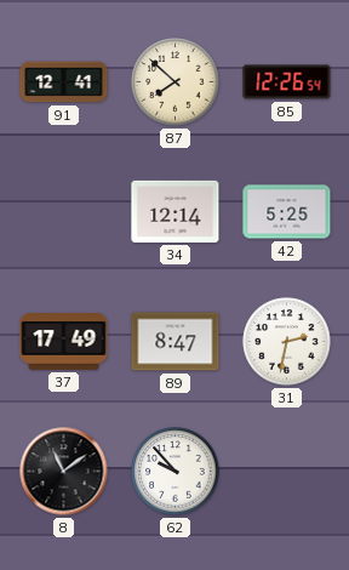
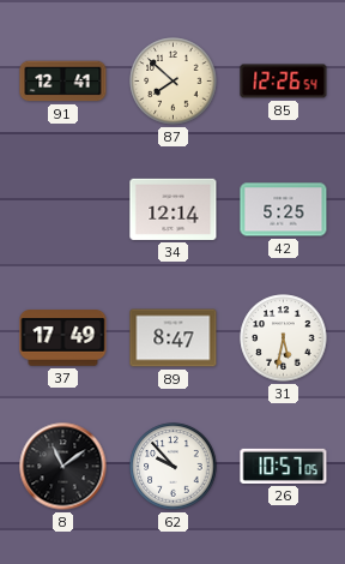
31: 2:32 -> 5:32
26: none -> 10:57
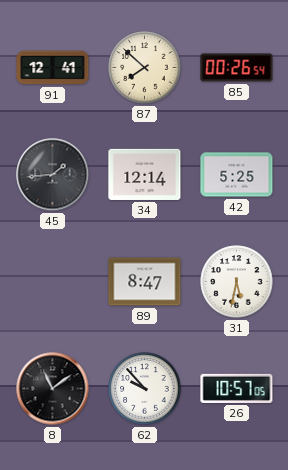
85: 12:26 -> 00:26
45: none -> 1:44
37: 17:49 -> none
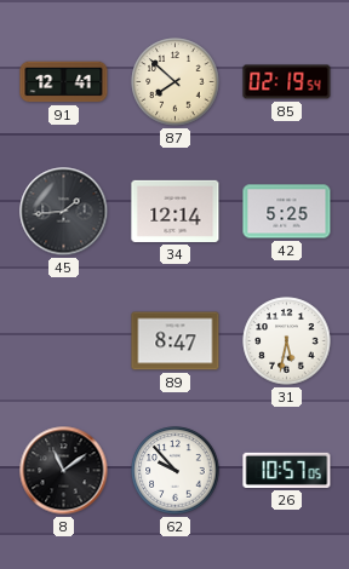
85: 00:26 -> 02:19
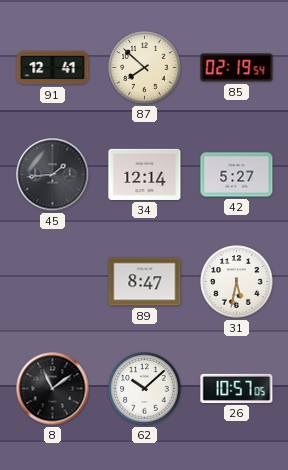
42: 5:25 -> 5:27
62: 9:53 -> 10:08
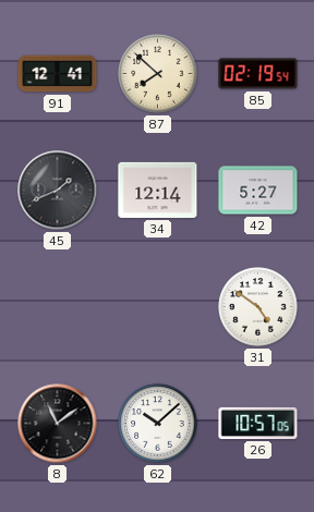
45: 1:44 -> 1:41
89: 8:47 -> none
31: 5:32 -> 4:51
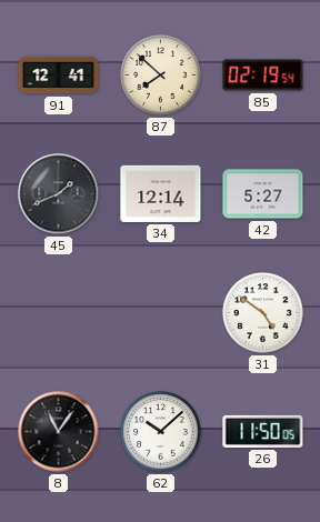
8: 11:09 -> 11:06
26: 10:57 -> 11:50
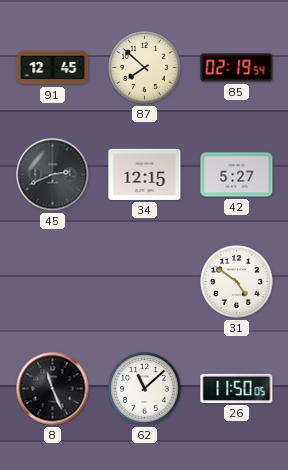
91: 12:41 -> 12:45
45: 1:41 -> 2:41
34: 12:14 -> 12:15
8: 11:06 -> 11:26
62: 10:08 -> 11:08
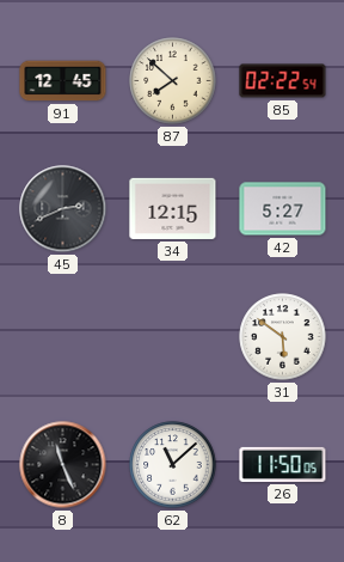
85: 02:19 -> 02:22
31: 4:51 -> 5:51
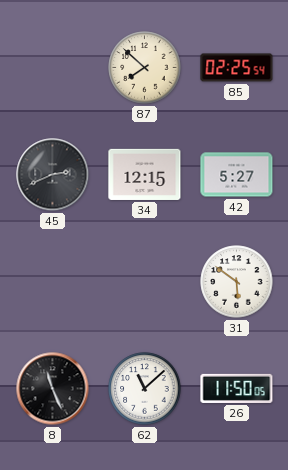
91: 12:45 -> none
85: 02:22 -> 02:25
